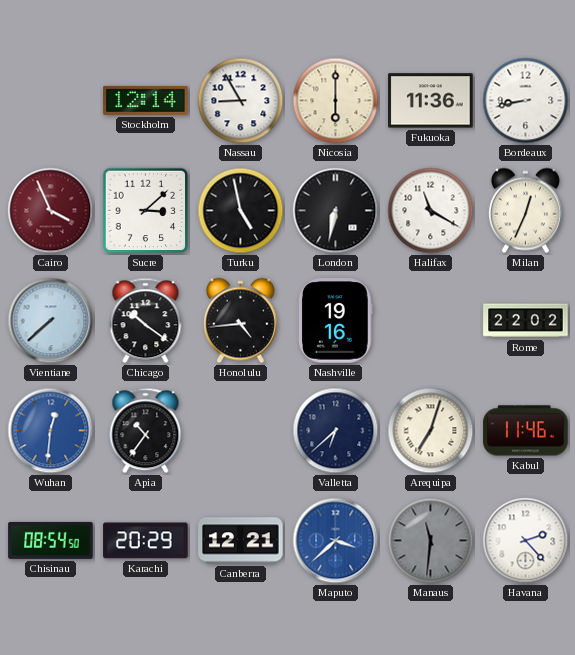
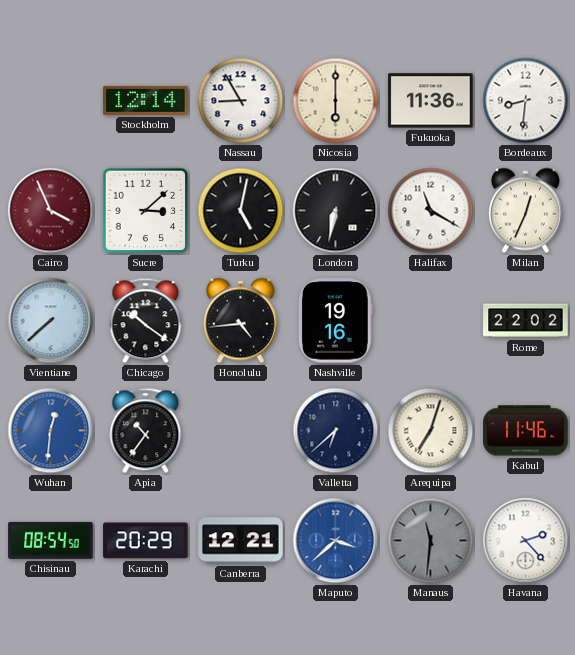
Bordeaux: 8:43 -> 8:31
Turku: 4:58 -> 5:02
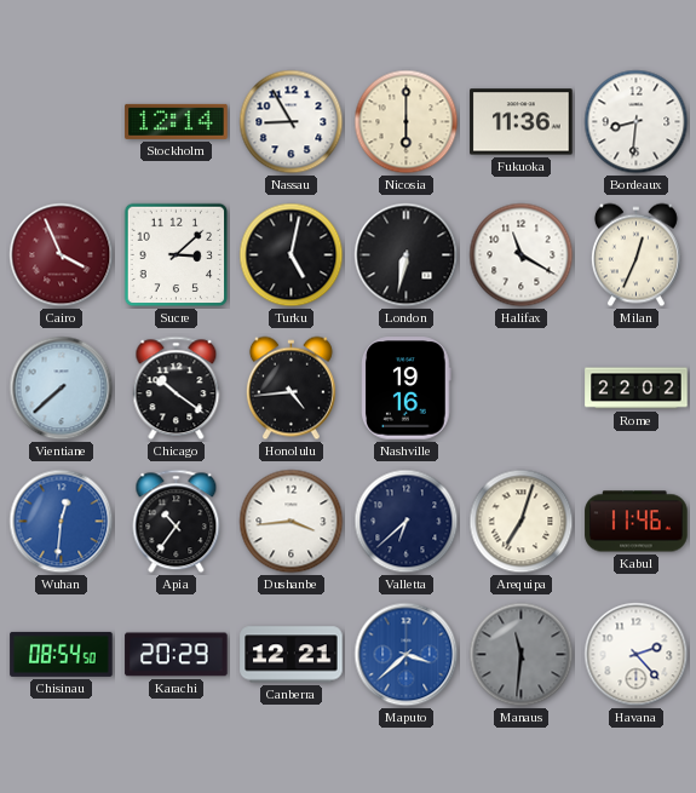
Dushanbe: none -> 3:44
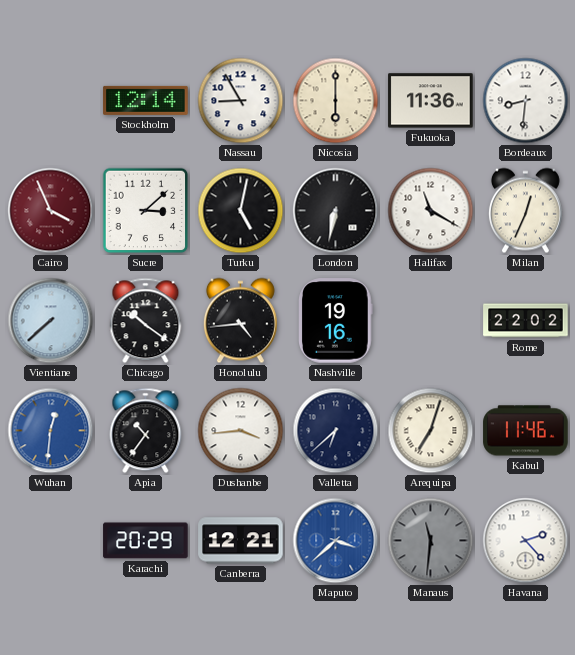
Chisinau: 08:54 -> none
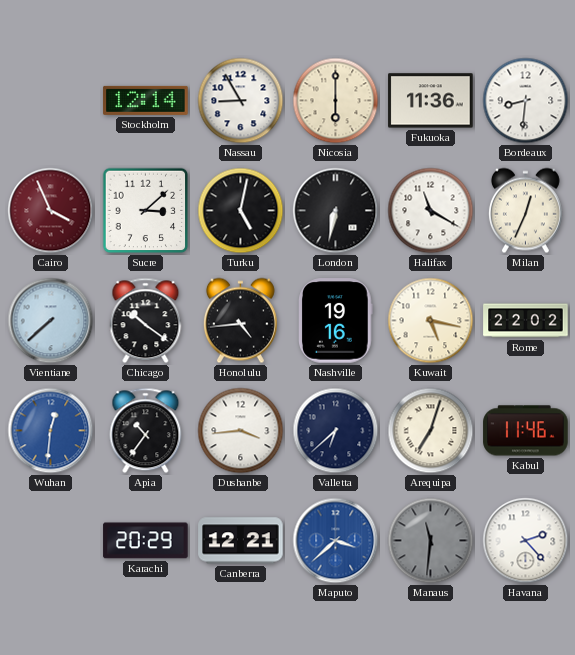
Kuwait: none -> 5:17
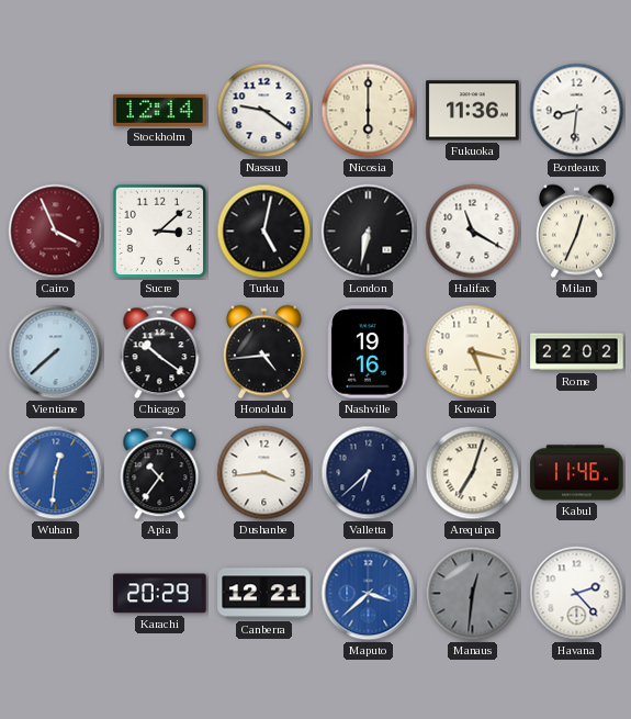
Nassau: 8:55 -> 9:21
Manaus: 11:31 -> 12:31
